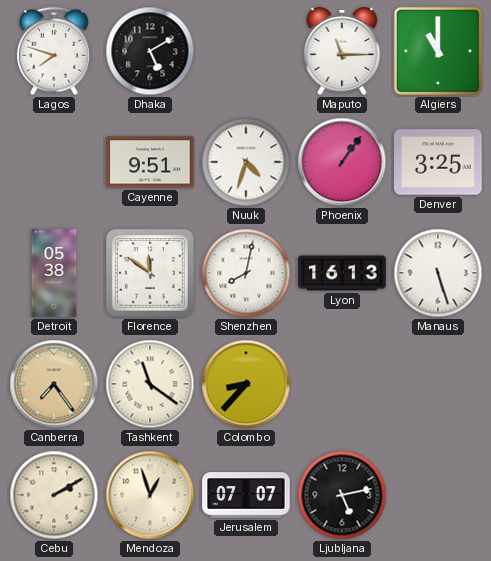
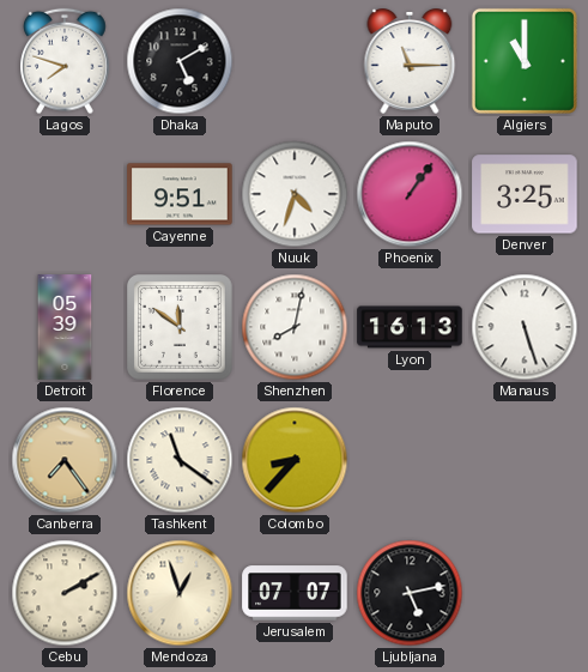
Detroit: 05:38 -> 05:39
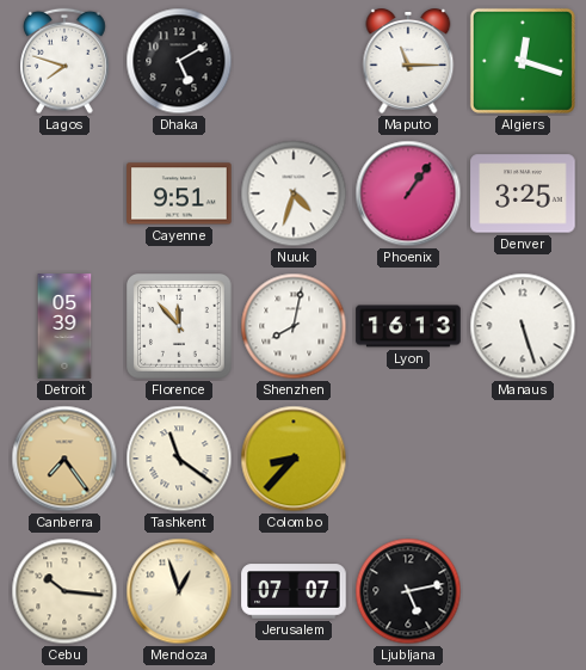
Algiers: 11:00 -> 12:18
Florence: 11:51 -> 11:53
Cebu: 2:10 -> 10:16
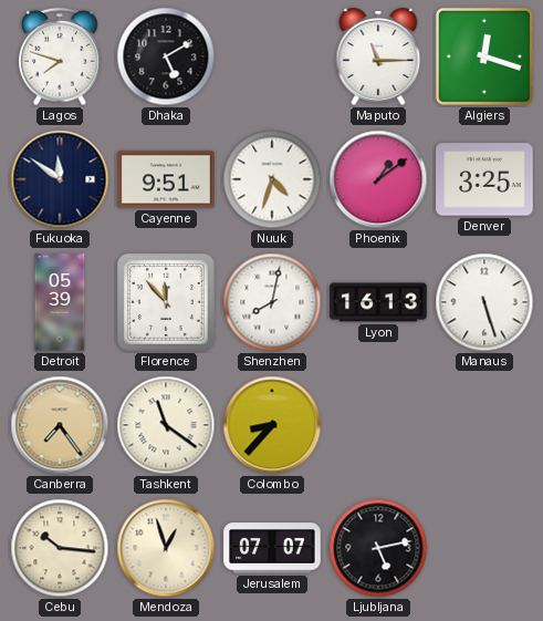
Fukuoka: none -> 11:51
Phoenix: 1:06 -> 1:09
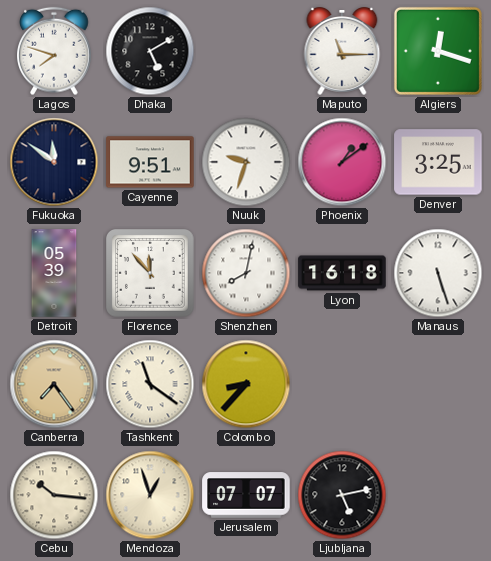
Nuuk: 4:33 -> 9:33
Lyon: 16:13 -> 16:18
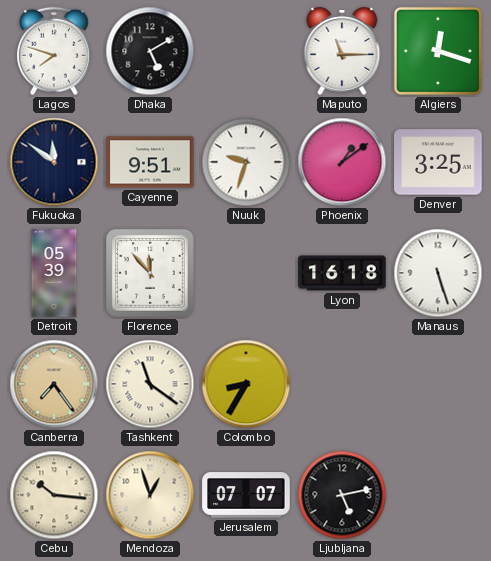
Shenzhen: 8:02 -> none
Colombo: 8:37 -> 8:35
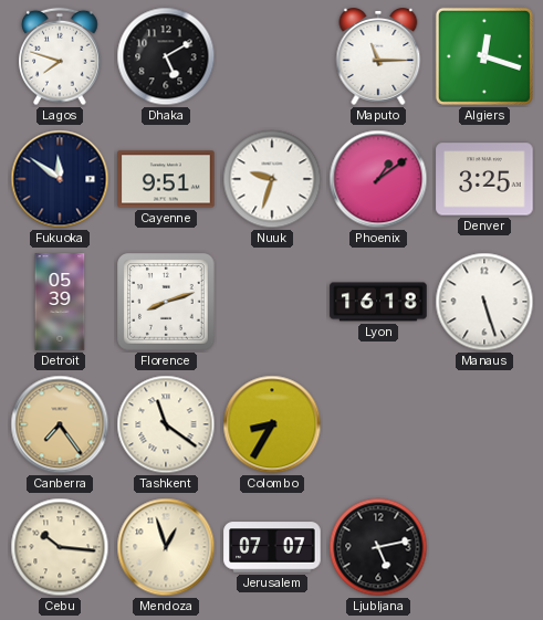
Florence: 11:53 -> 8:12
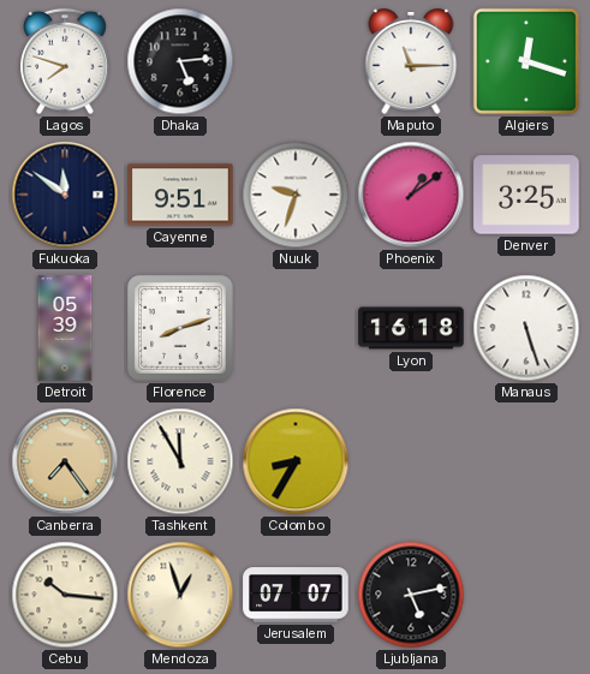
Dhaka: 5:10 -> 5:14
Tashkent: 11:21 -> 11:55
